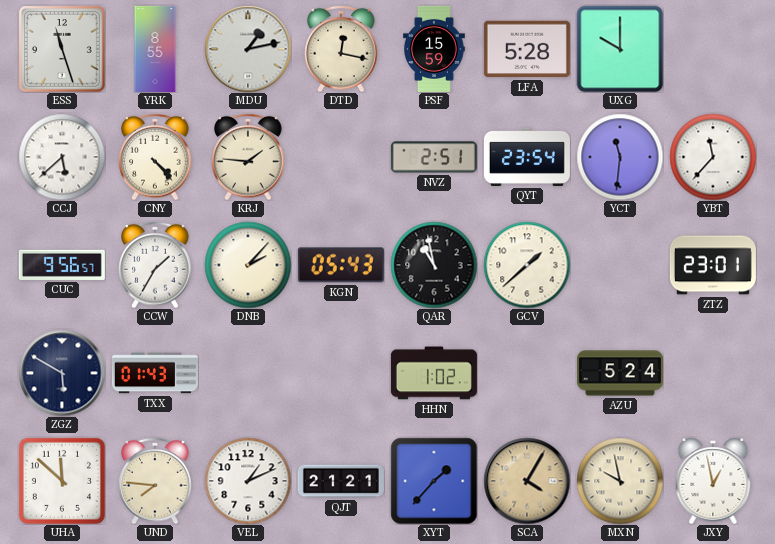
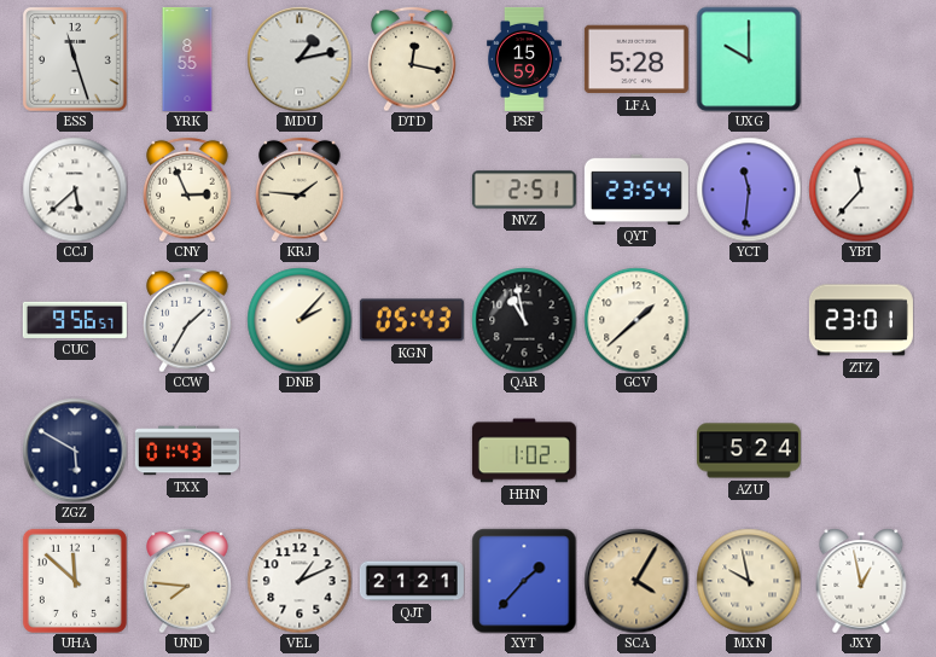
CNY: 4:23 -> 2:56
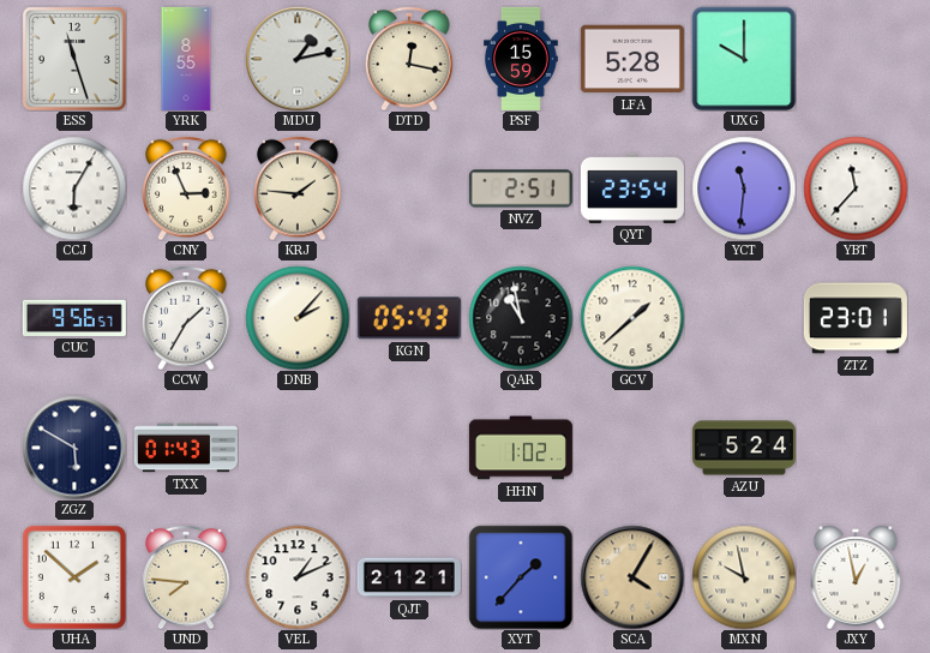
CCJ: 5:38 -> 6:05
UHA: 11:52 -> 1:52
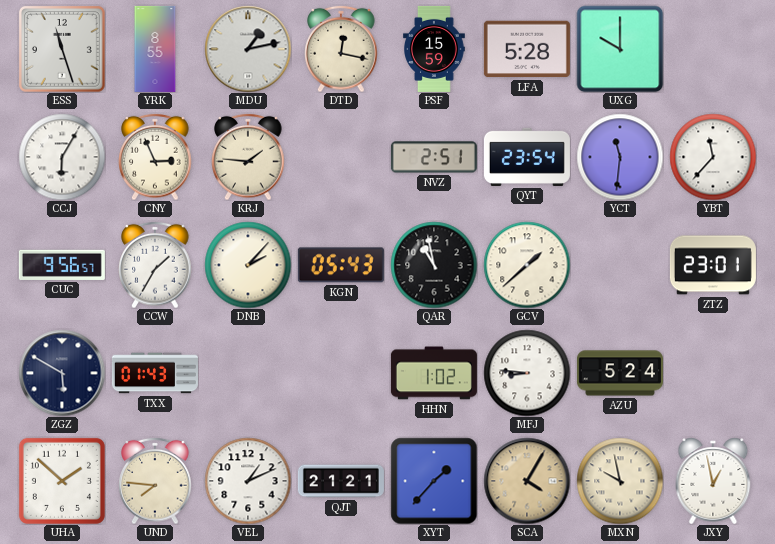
MFJ: none -> 8:46
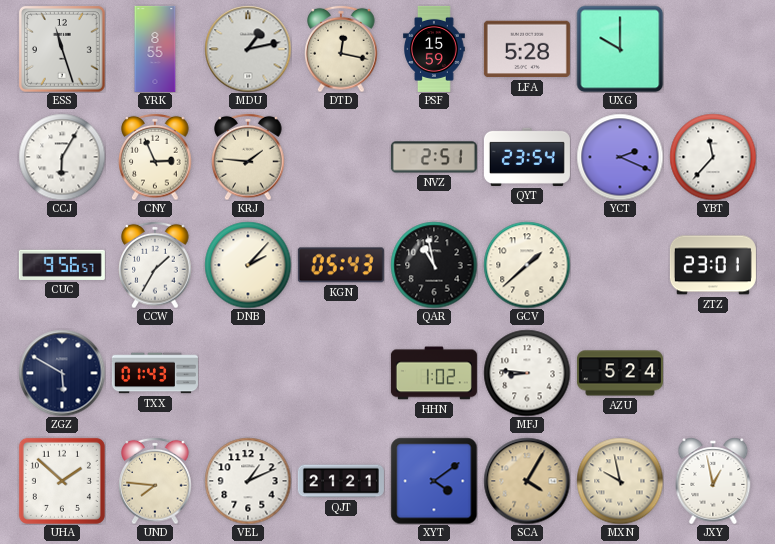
YCT: 11:31 -> 2:19
XYT: 1:37 -> 4:09
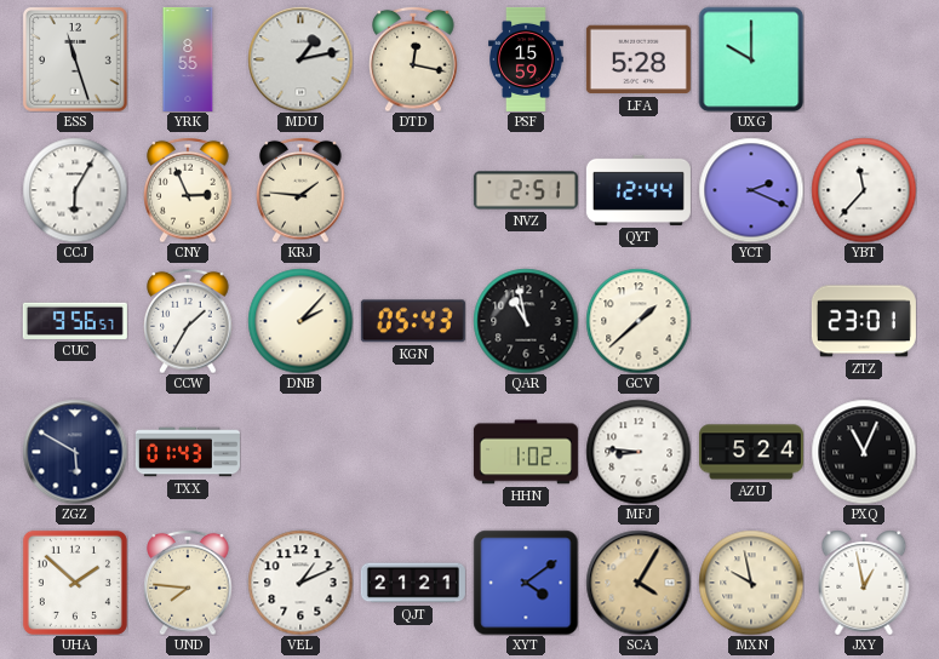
QYT: 23:54 -> 12:44
PXQ: none -> 11:04
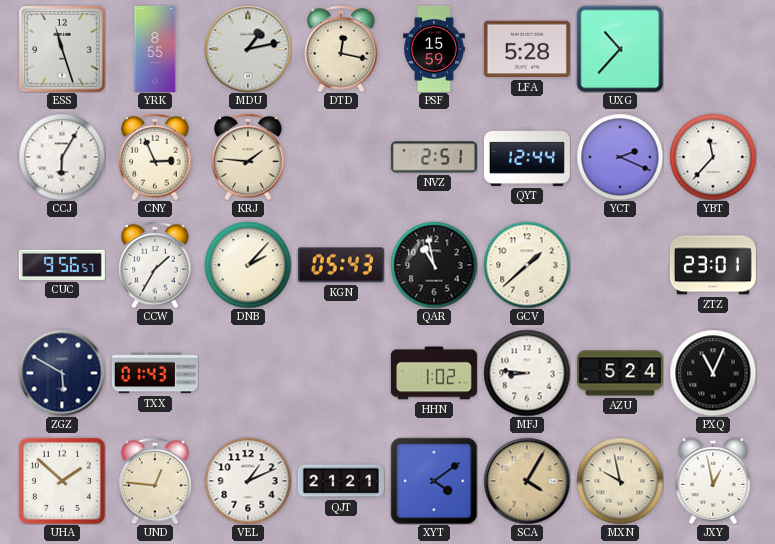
UXG: 10:00 -> 10:37
UND: 7:46 -> 12:46
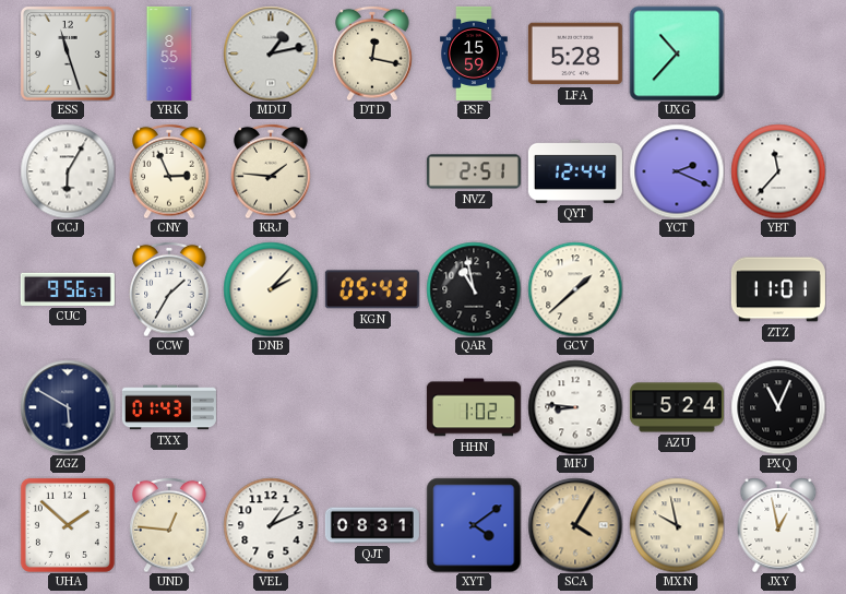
ZTZ: 23:01 -> 11:01
QJT: 21:21 -> 08:31
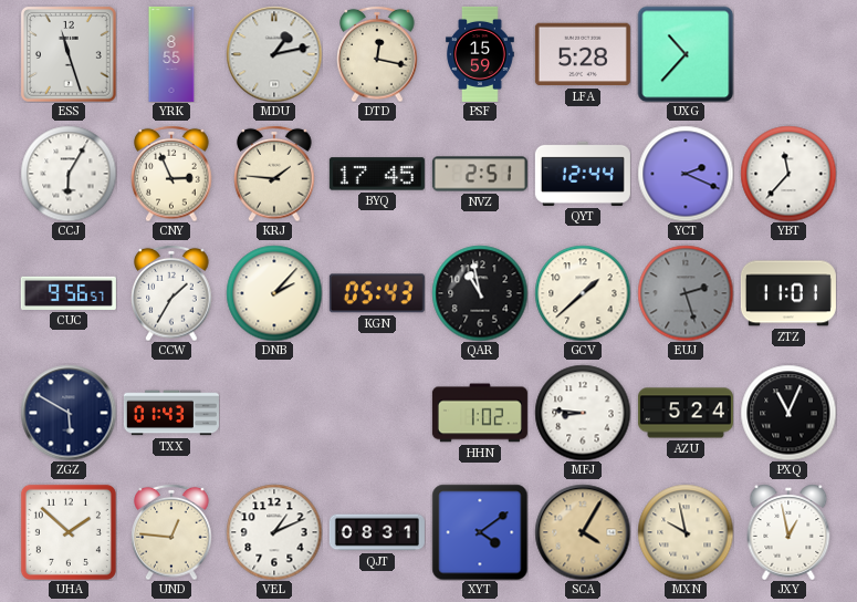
BYQ: none -> 17:45
EUJ: none -> 2:27
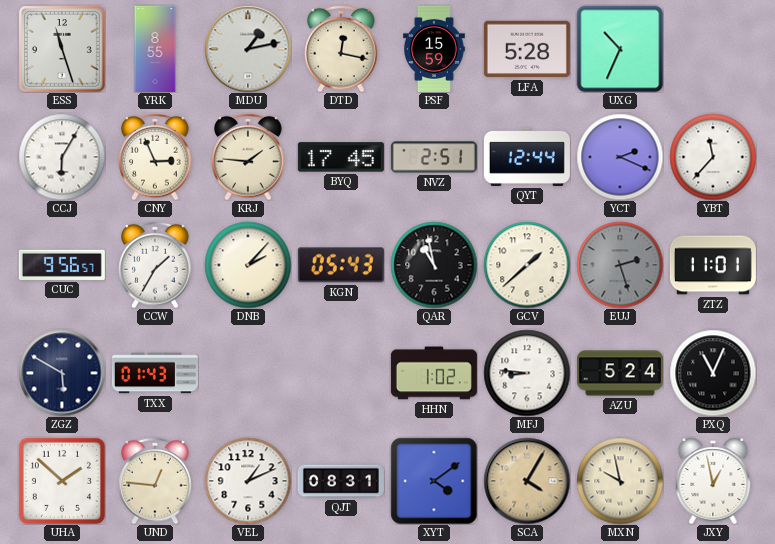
UXG: 10:37 -> 10:34
